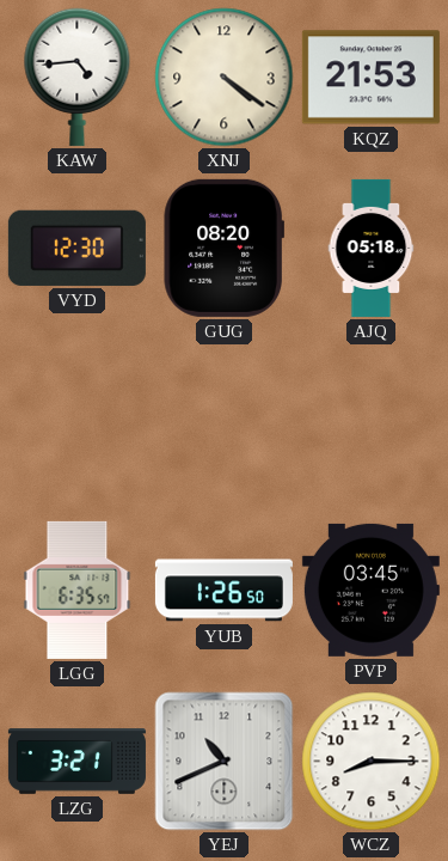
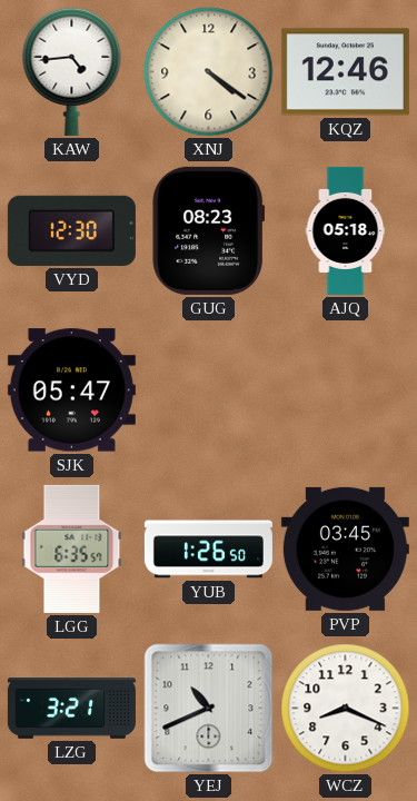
KQZ: 21:53 -> 12:46
GUG: 08:20 -> 08:23
SJK: none -> 05:47
WCZ: 8:15 -> 8:19
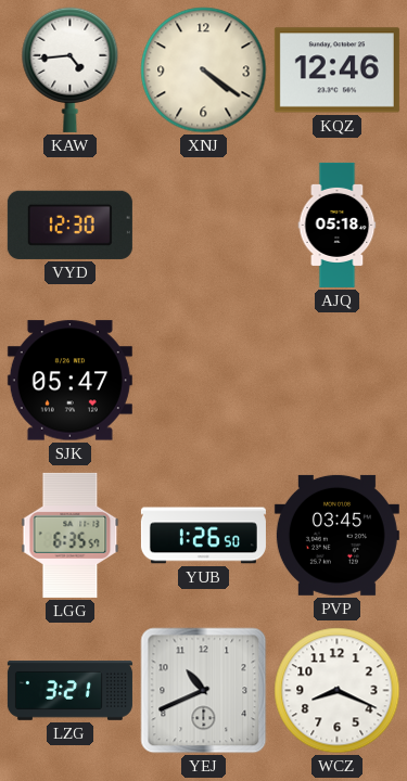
GUG: 08:23 -> none
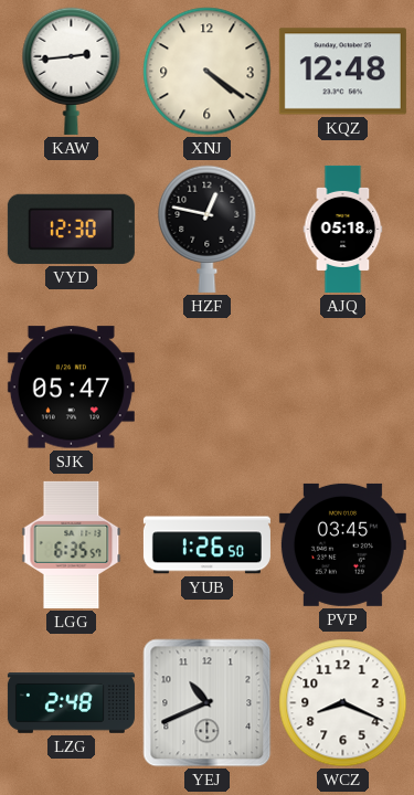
KAW: 4:44 -> 2:44
KQZ: 12:46 -> 12:48
HZF: none -> 12:47
LZG: 3:21 -> 2:48
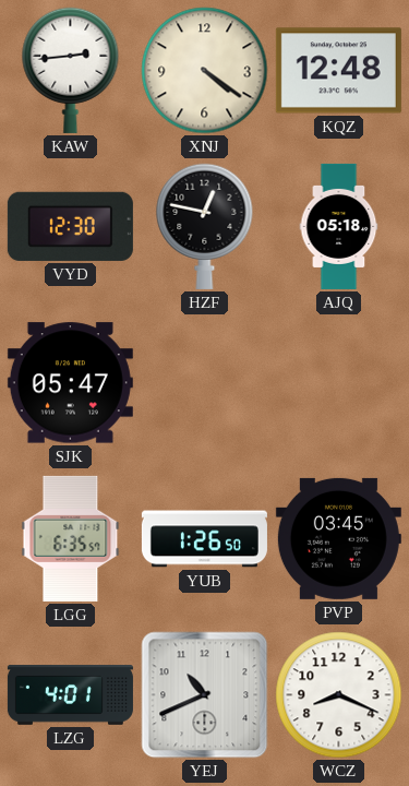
LZG: 2:48 -> 4:01
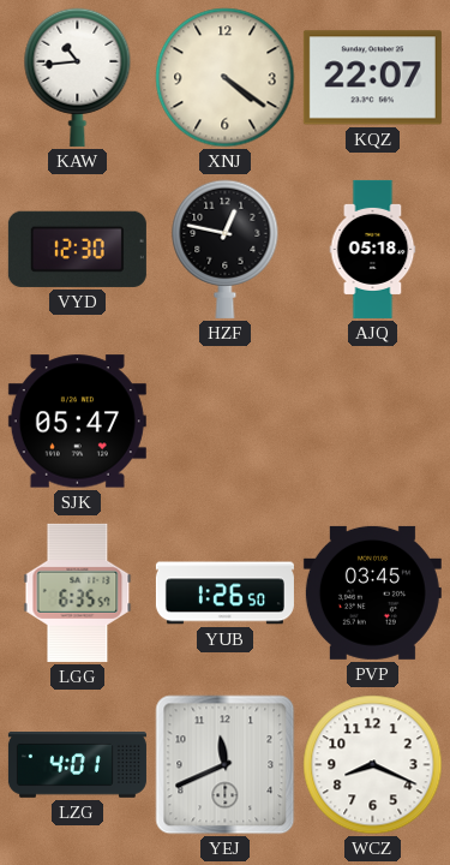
KAW: 2:44 -> 10:44
KQZ: 12:48 -> 22:07
YEJ: 10:41 -> 11:41
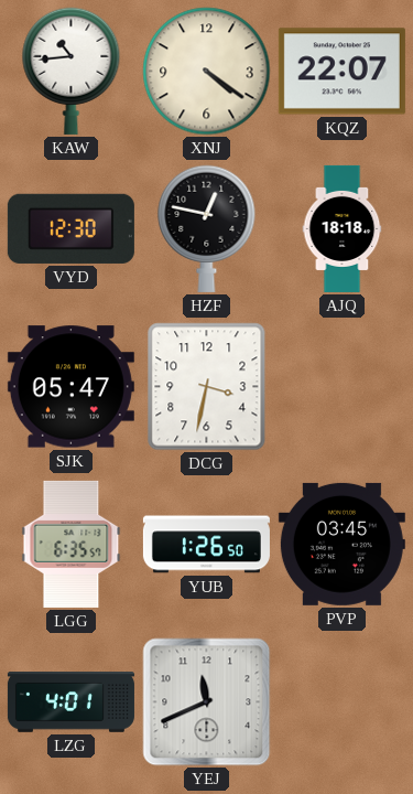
AJQ: 05:18 -> 18:18
DCG: none -> 3:32
WCZ: 8:19 -> none
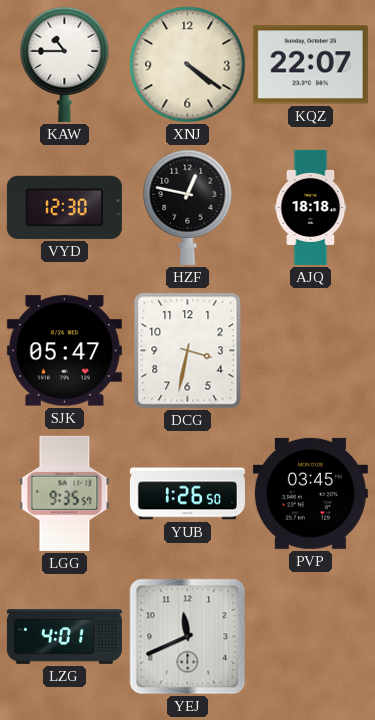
KAW: 10:44 -> 10:45
LGG: 6:35 -> 9:35
